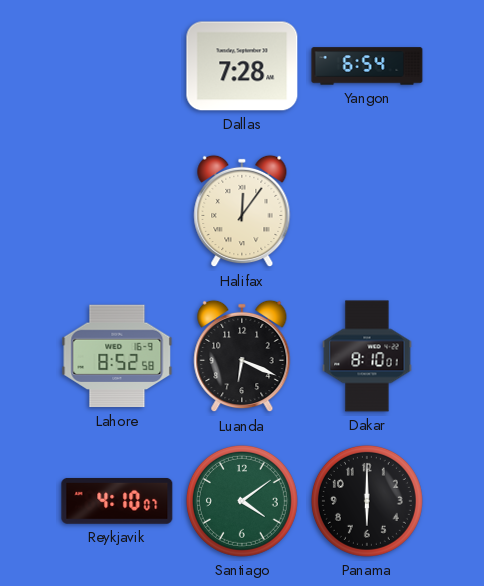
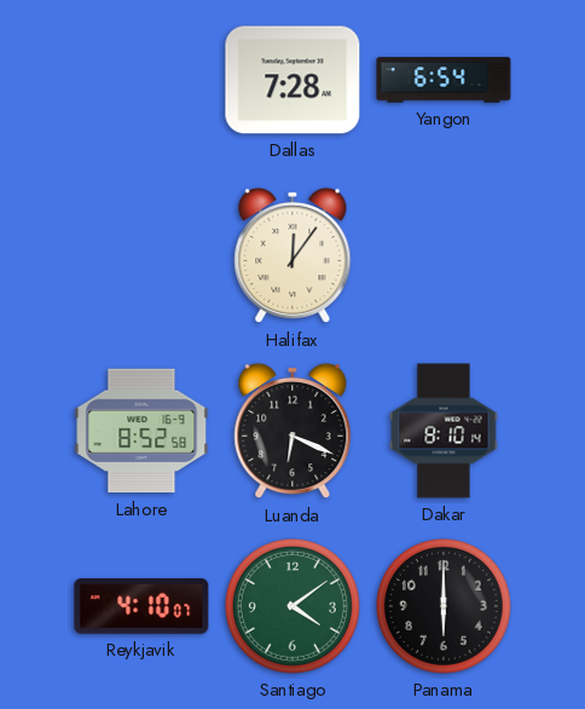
Dakar: 8:10:01 -> 8:10:14
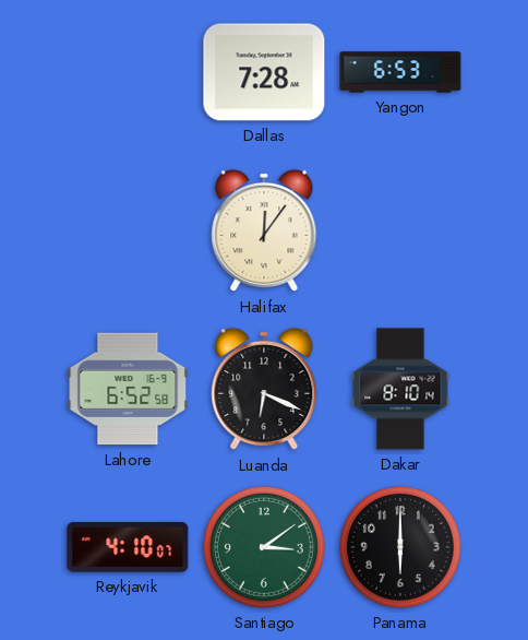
Yangon: 6:54 -> 6:53
Lahore: 8:52 -> 6:52
Santiago: 4:09 -> 3:09
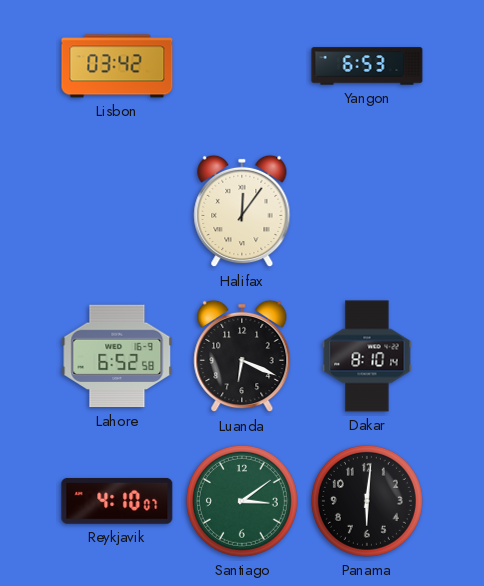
Lisbon: none -> 03:42
Dallas: 7:28 -> none
Panama: 6:00 -> 6:01
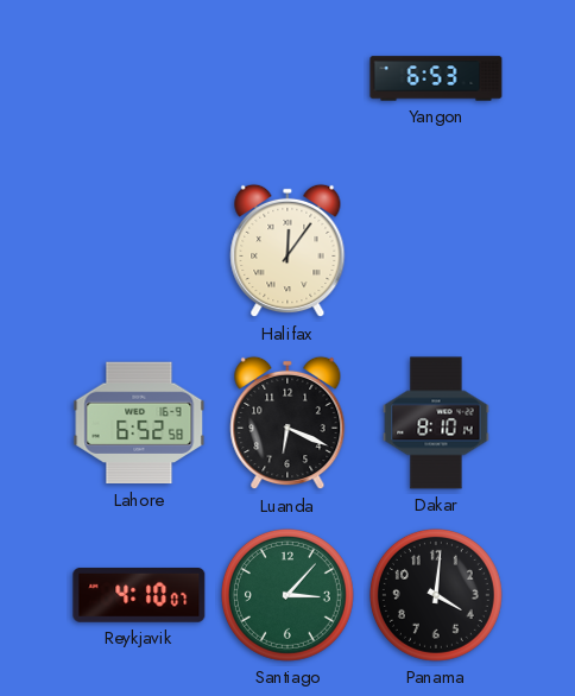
Lisbon: 03:42 -> none
Santiago: 3:09 -> 3:07
Panama: 6:01 -> 4:01
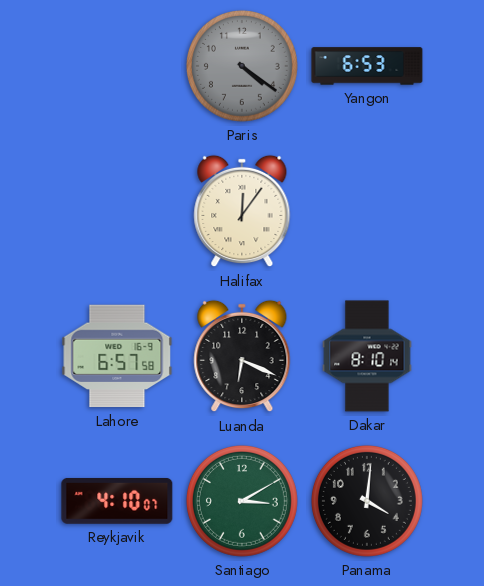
Paris: none -> 4:21
Lahore: 6:52 -> 6:57
Santiago: 3:07 -> 3:10
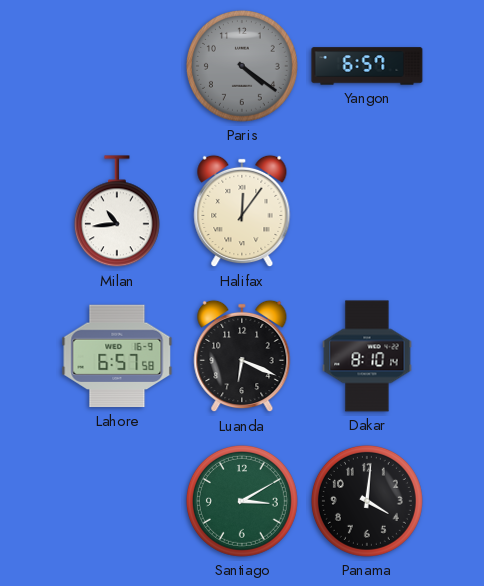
Yangon: 6:53 -> 6:57
Milan: none -> 10:44
Reykjavik: 4:10 -> none
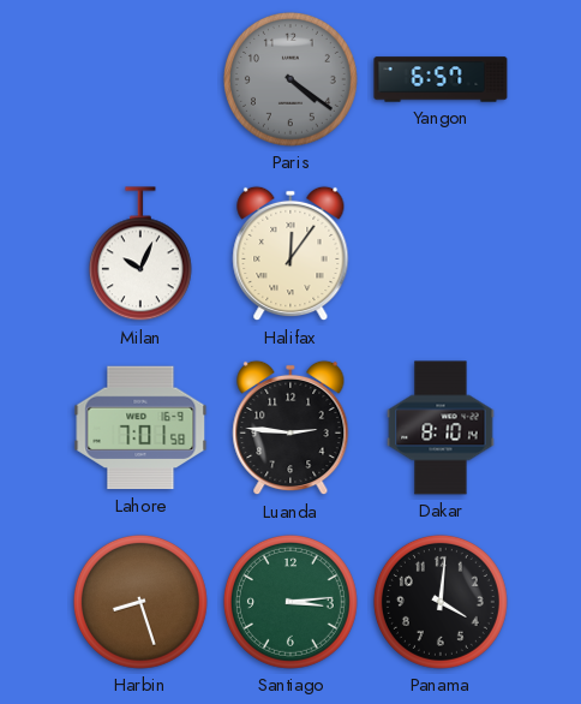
Milan: 10:44 -> 10:04
Lahore: 6:57 -> 7:01
Luanda: 6:19 -> 2:46
Harbin: none -> 8:27
Santiago: 3:10 -> 3:14
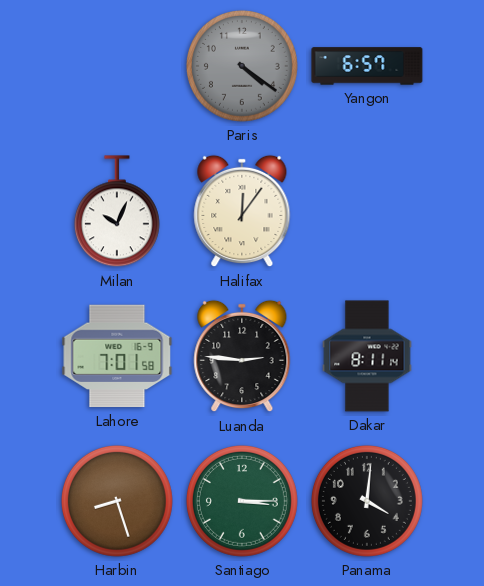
Dakar: 8:10 -> 8:11
Santiago: 3:14 -> 3:15
